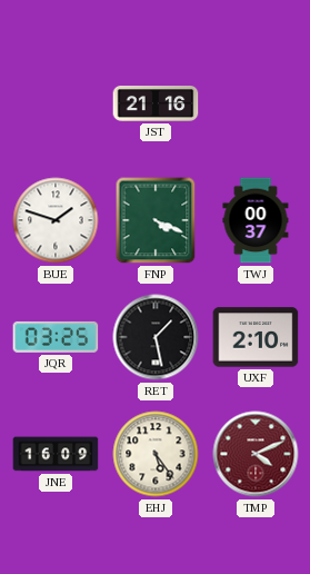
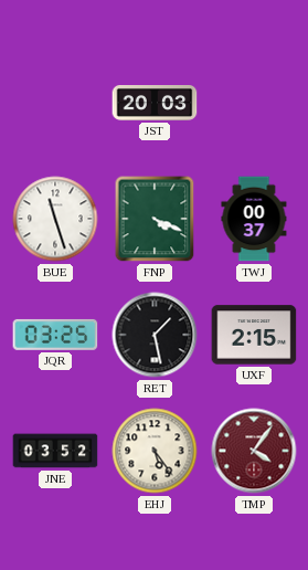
JST: 21:16 -> 20:03
BUE: 1:48 -> 11:27
UXF: 2:10 -> 2:15
JNE: 16:09 -> 03:52
TMP: 4:11 -> 4:06
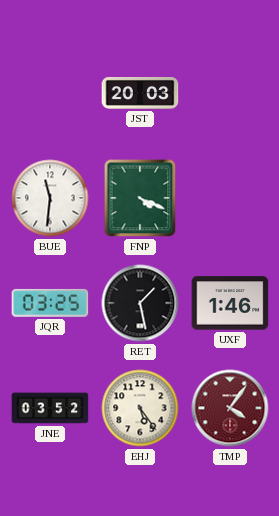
BUE: 11:27 -> 11:31
TWJ: 00:37 -> none
UXF: 2:15 -> 1:46
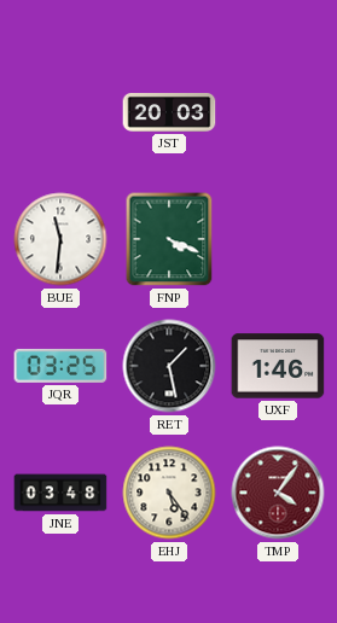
JNE: 03:52 -> 03:48
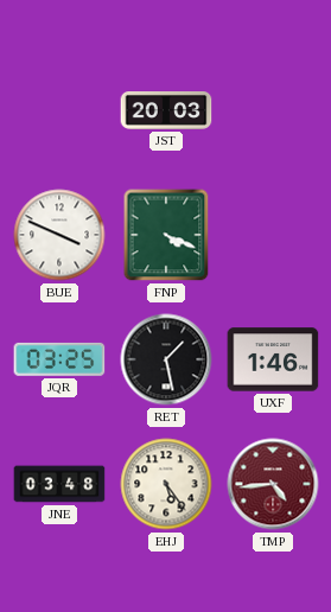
BUE: 11:31 -> 3:49
TMP: 4:06 -> 4:44
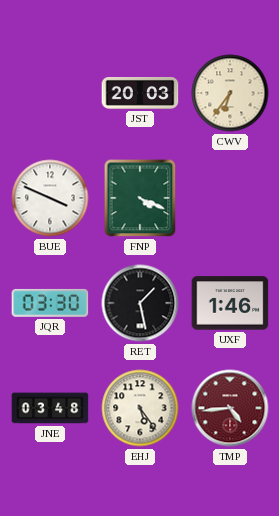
CWV: none -> 6:36
JQR: 03:25 -> 03:30
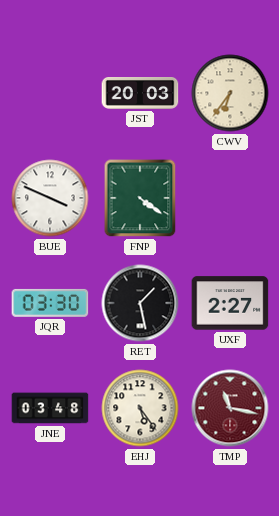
FNP: 4:19 -> 4:21
UXF: 1:46 -> 2:27
TMP: 4:44 -> 11:17
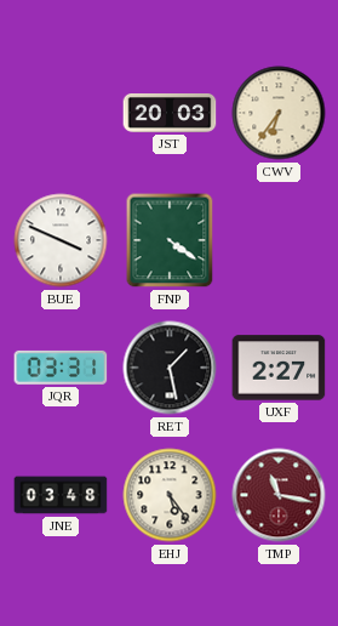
JQR: 03:30 -> 03:31
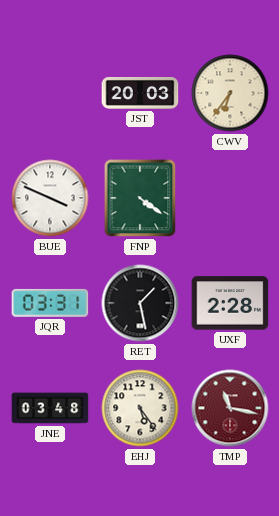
UXF: 2:27 -> 2:28
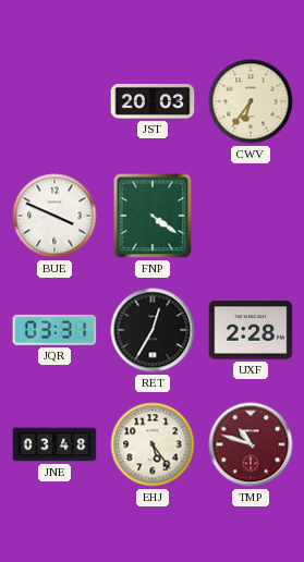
RET: 1:28 -> 12:35
TMP: 11:17 -> 10:48
